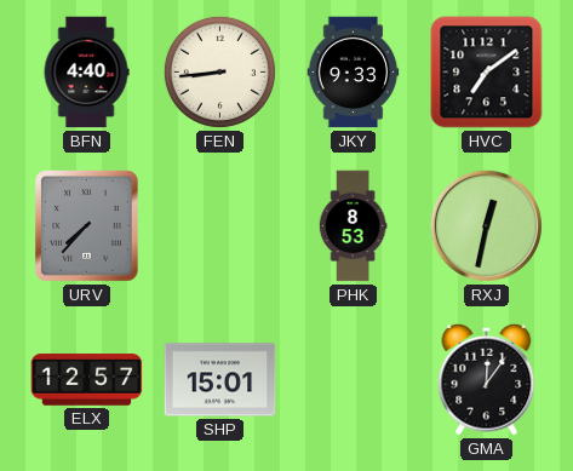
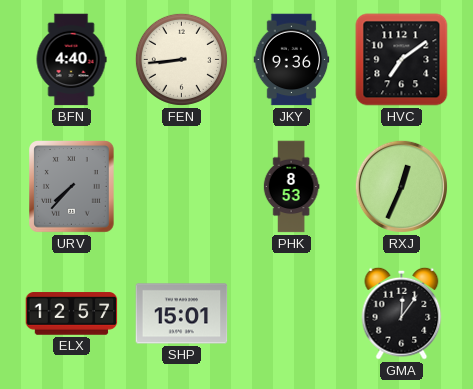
JKY: 9:33 -> 9:36
RXJ: 12:32 -> 12:34
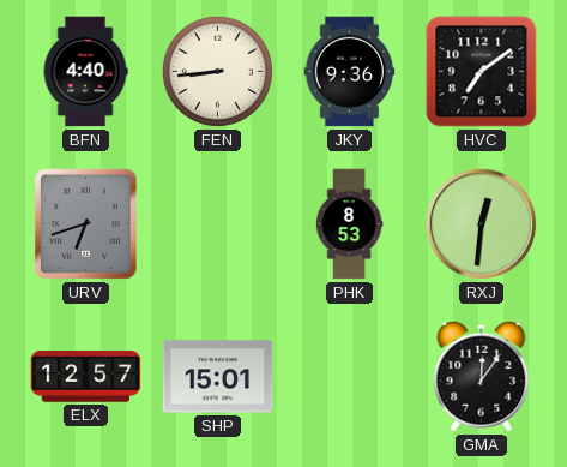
URV: 7:37 -> 6:42
RXJ: 12:34 -> 12:31
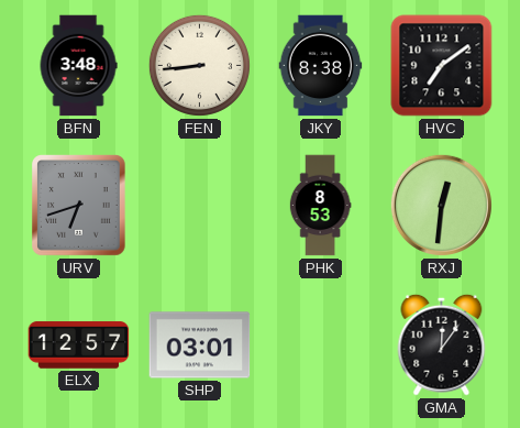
BFN: 4:40 -> 3:48
JKY: 9:36 -> 8:38
SHP: 15:01 -> 03:01
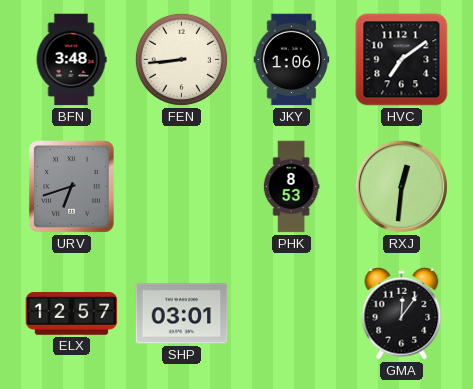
JKY: 8:38 -> 1:06
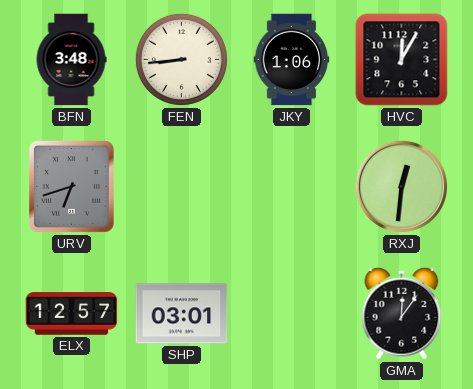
HVC: 7:09 -> 12:05
PHK: 8:53 -> none
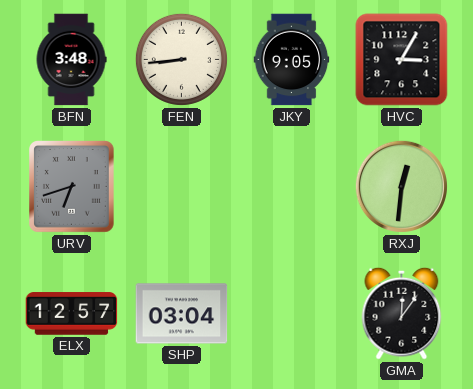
JKY: 1:06 -> 9:05
HVC: 12:05 -> 3:05
SHP: 03:01 -> 03:04
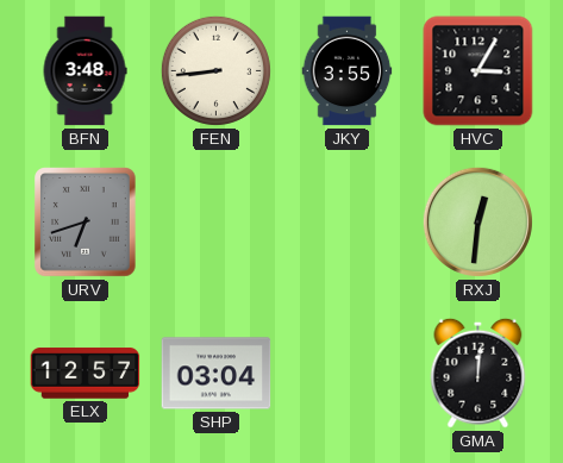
JKY: 9:05 -> 3:55
GMA: 12:06 -> 12:01
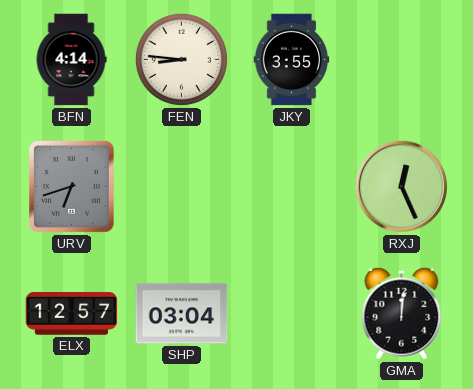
BFN: 3:48 -> 4:14
FEN: 8:44 -> 8:46
HVC: 3:05 -> none
RXJ: 12:31 -> 12:26
